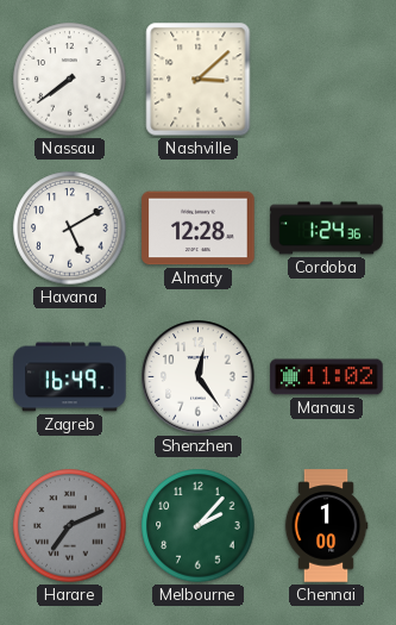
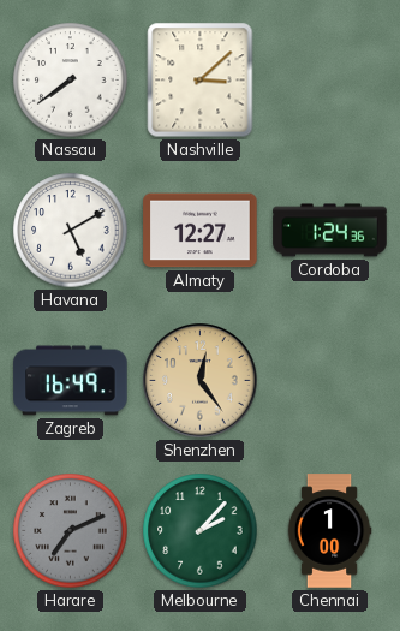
Almaty: 12:28 -> 12:27
Shenzhen dial: white -> champagne
Manaus: 11:02 -> none
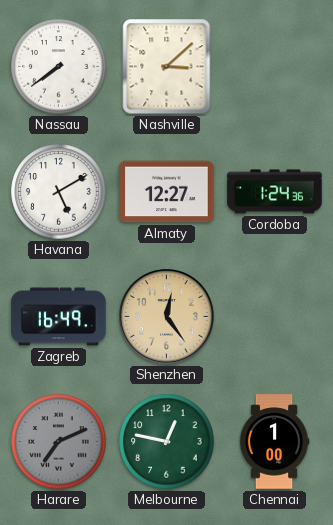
Melbourne: 2:07 -> 12:47
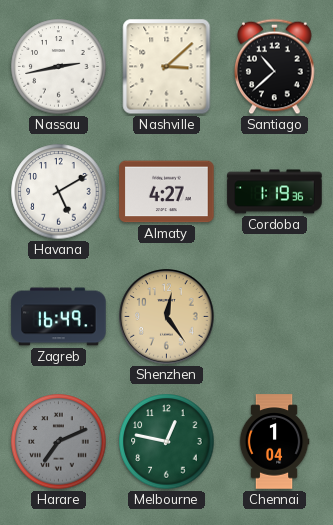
Nassau: 7:39 -> 2:43
Santiago: none -> 10:38
Almaty: 12:27 -> 4:27
Cordoba: 1:24 -> 1:19
Chennai: 1:00 -> 1:04
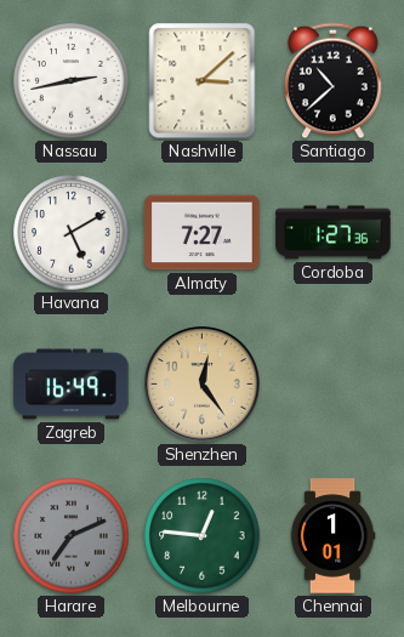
Almaty: 4:27 -> 7:27
Cordoba: 1:19 -> 1:27
Melbourne: 12:47 -> 12:46
Chennai: 1:04 -> 1:01
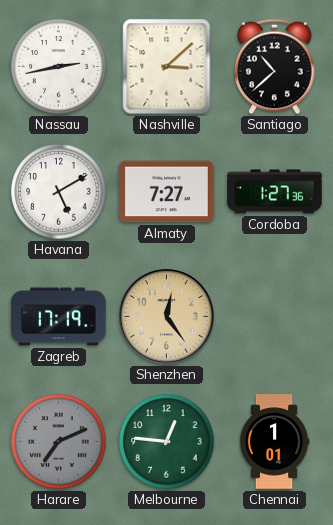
Zagreb: 16:49 -> 17:19
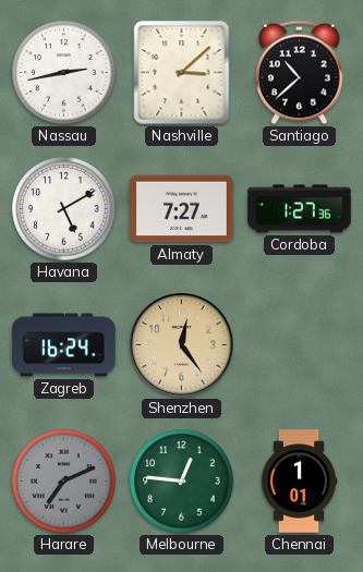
Zagreb: 17:19 -> 16:24
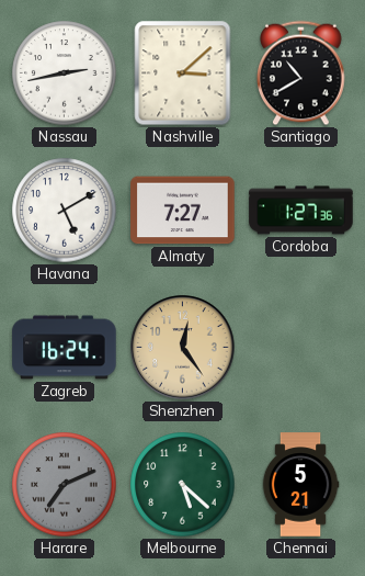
Santiago: 10:38 -> 10:40
Melbourne: 12:46 -> 5:22
Chennai: 1:01 -> 5:21
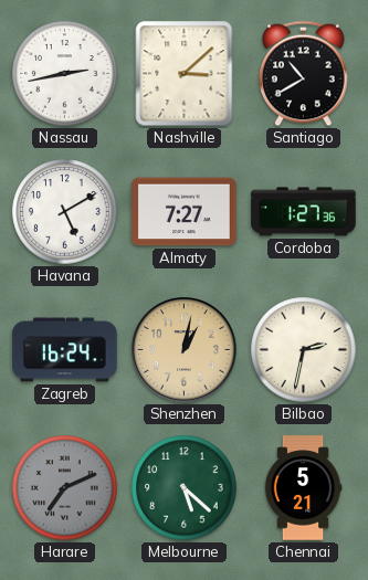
Shenzhen: 12:24 -> 1:02
Bilbao: none -> 2:32
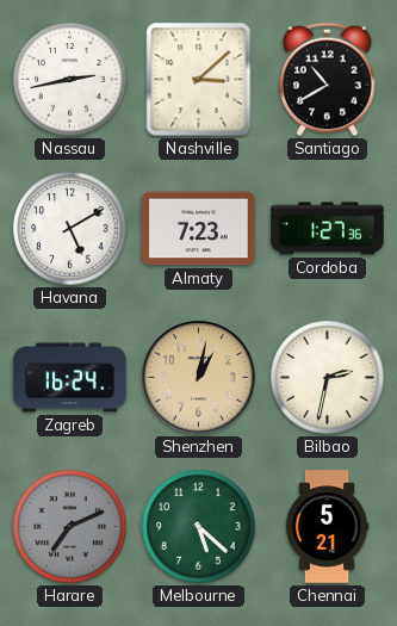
Almaty: 7:27 -> 7:23
